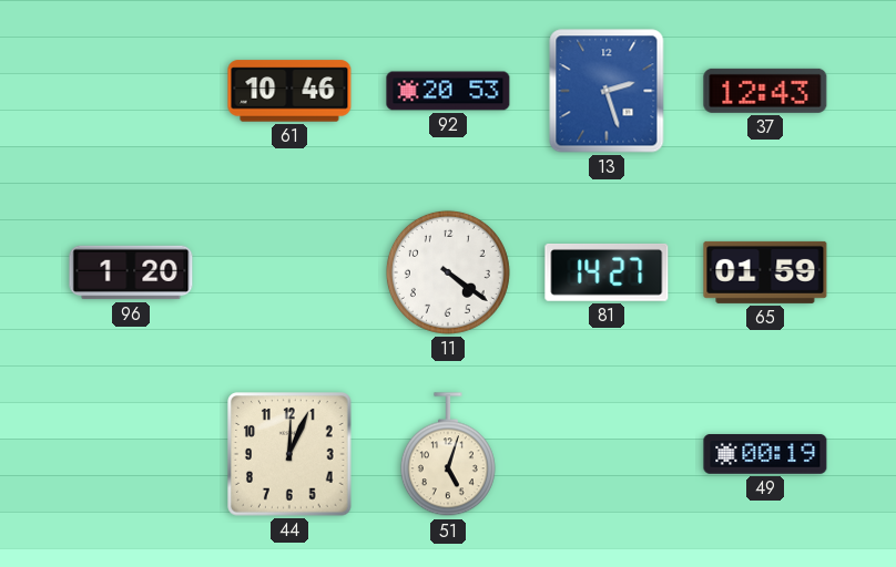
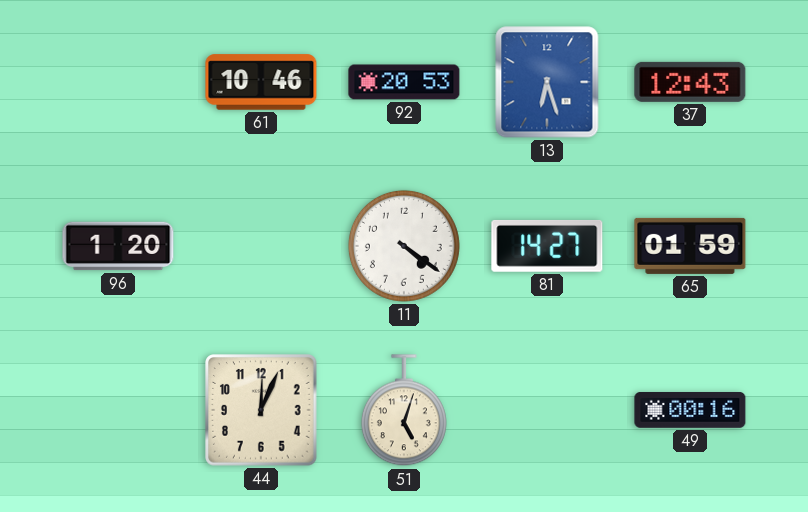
13: 2:27 -> 6:27
49: 00:19 -> 00:16
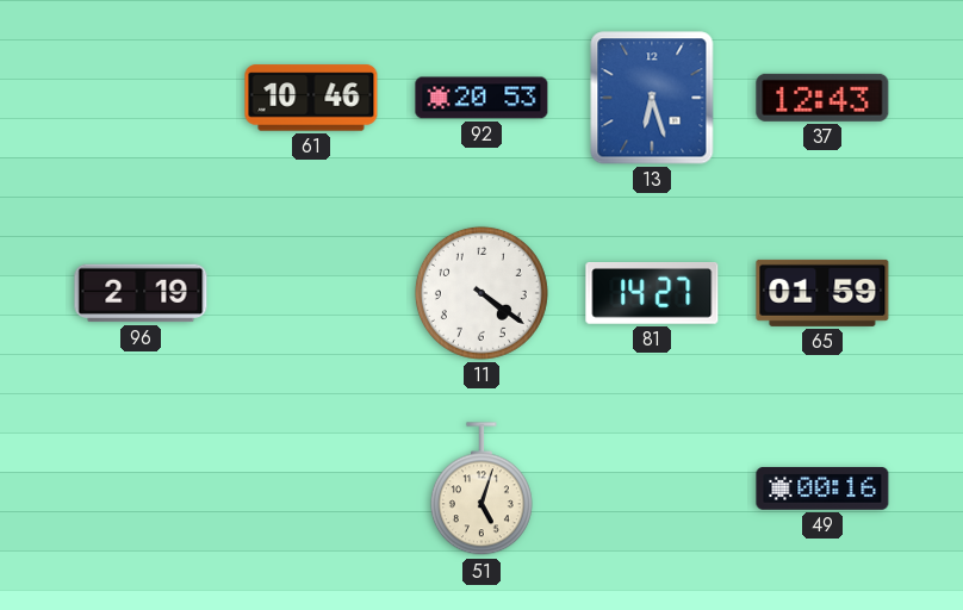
96: 1:20 -> 2:19
44: 12:04 -> none
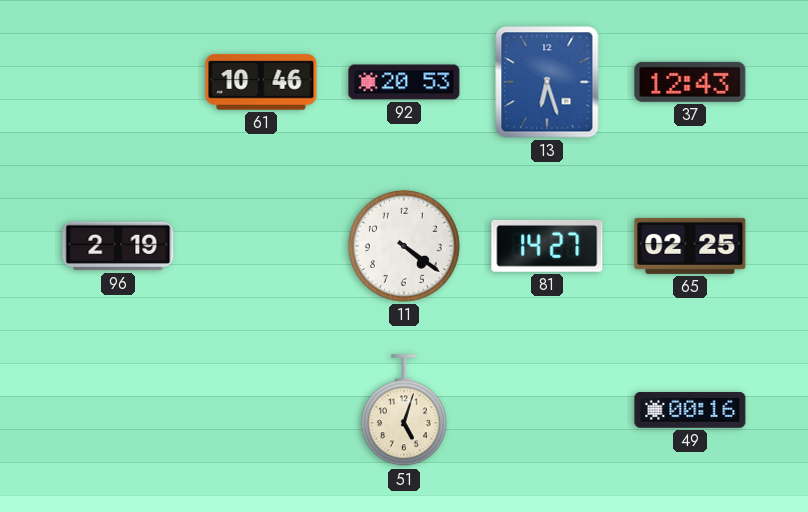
65: 01:59 -> 02:25
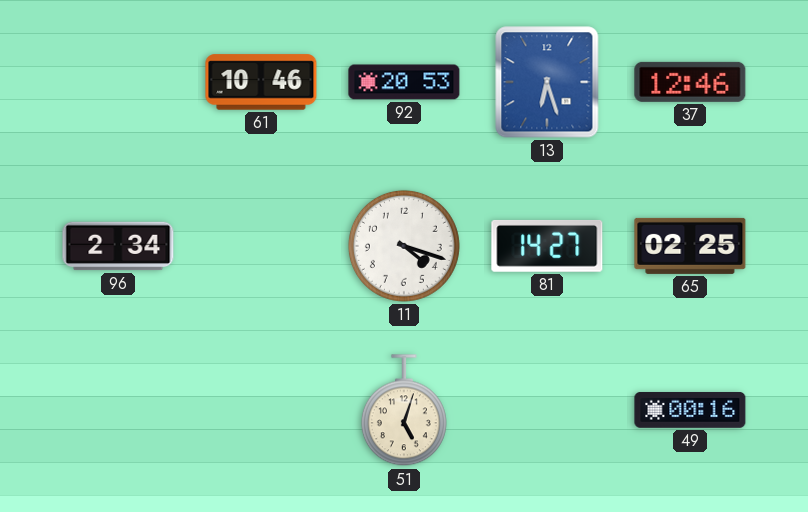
37: 12:43 -> 12:46
96: 2:19 -> 2:34
11: 4:21 -> 4:18
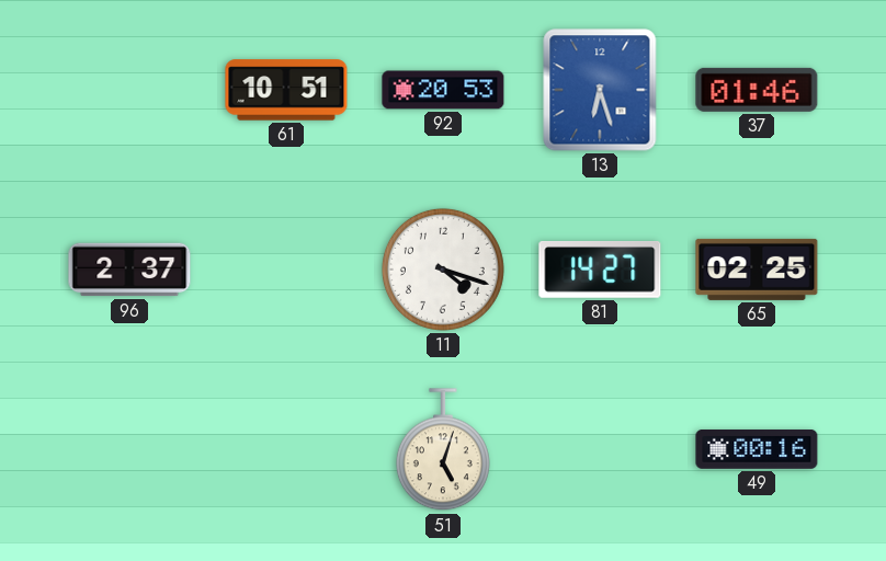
61: 10:46 -> 10:51
37: 12:46 -> 01:46
96: 2:34 -> 2:37
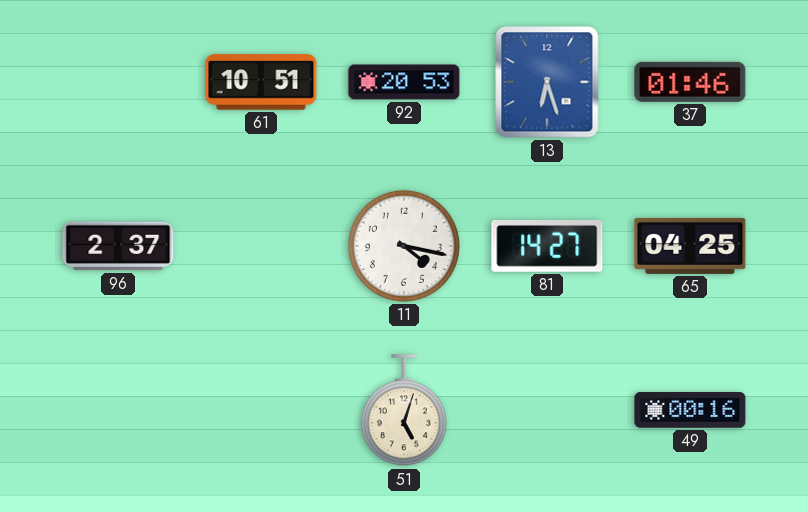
11: 4:18 -> 4:17
65: 02:25 -> 04:25
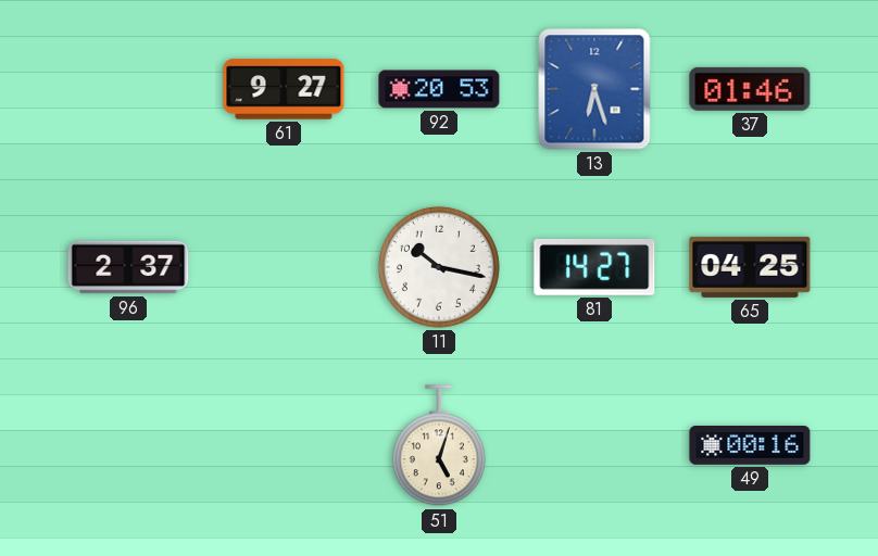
61: 10:51 -> 9:27
11: 4:17 -> 10:17
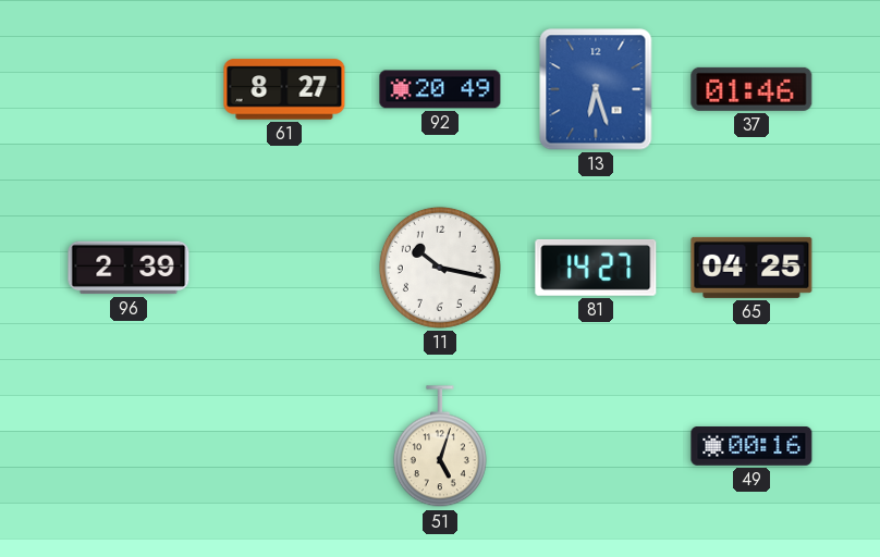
61: 9:27 -> 8:27
92: 20:53 -> 20:49
96: 2:37 -> 2:39
